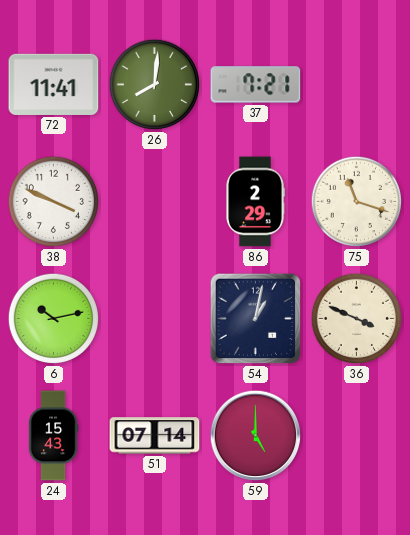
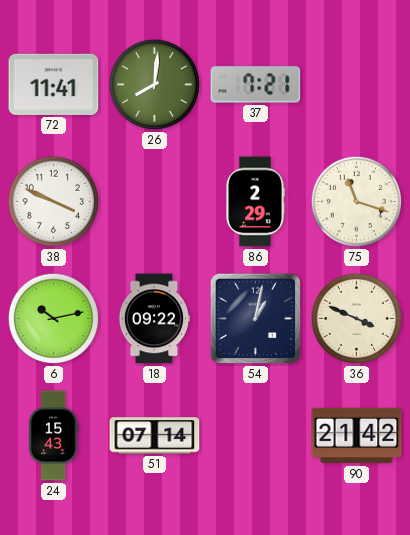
18: none -> 09:22
59: 5:00 -> none
90: none -> 21:42
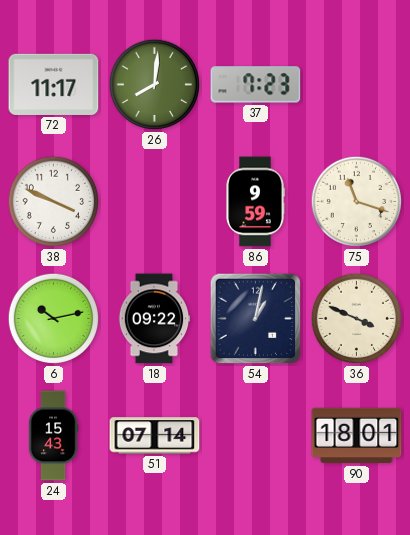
72: 11:41 -> 11:17
37: 7:21 -> 7:23
86: 2:29 -> 9:59
90: 21:42 -> 18:01
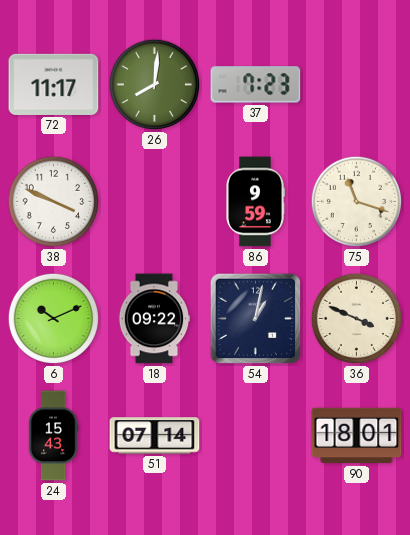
6: 10:13 -> 10:11
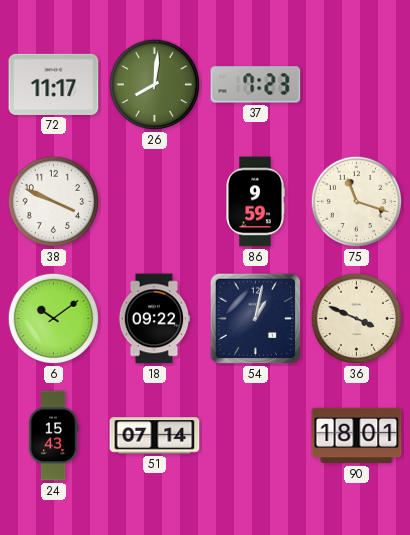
6: 10:11 -> 10:09
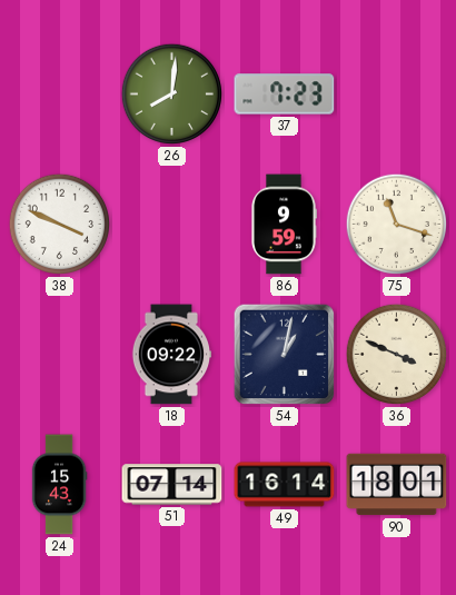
72: 11:17 -> none
6: 10:09 -> none
49: none -> 16:14
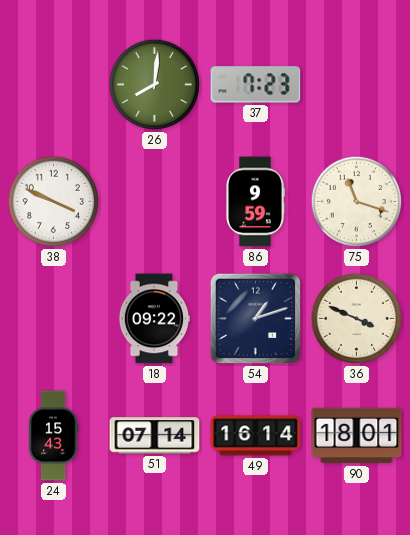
54: 1:02 -> 1:12
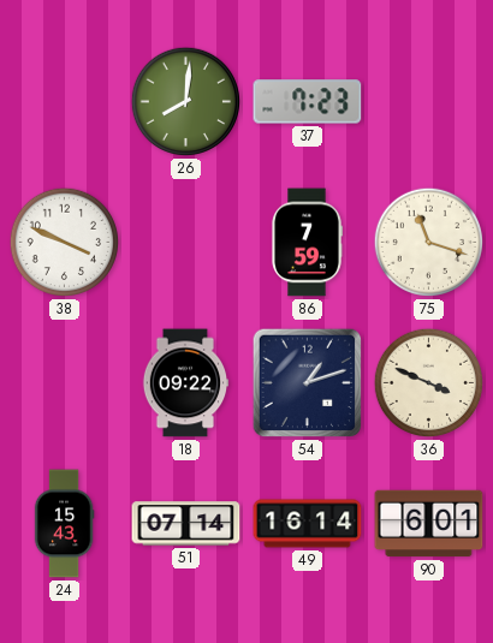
86: 9:59 -> 7:59
90: 18:01 -> 6:01
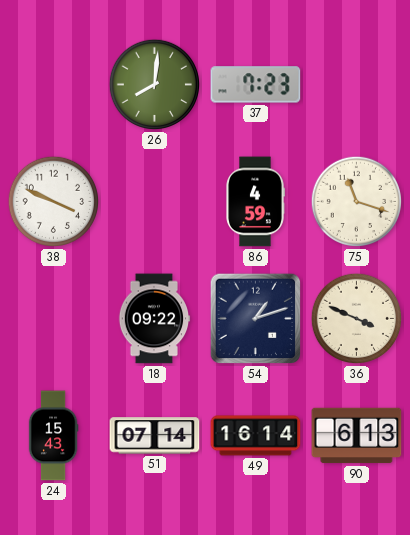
86: 7:59 -> 4:59
90: 6:01 -> 6:13
